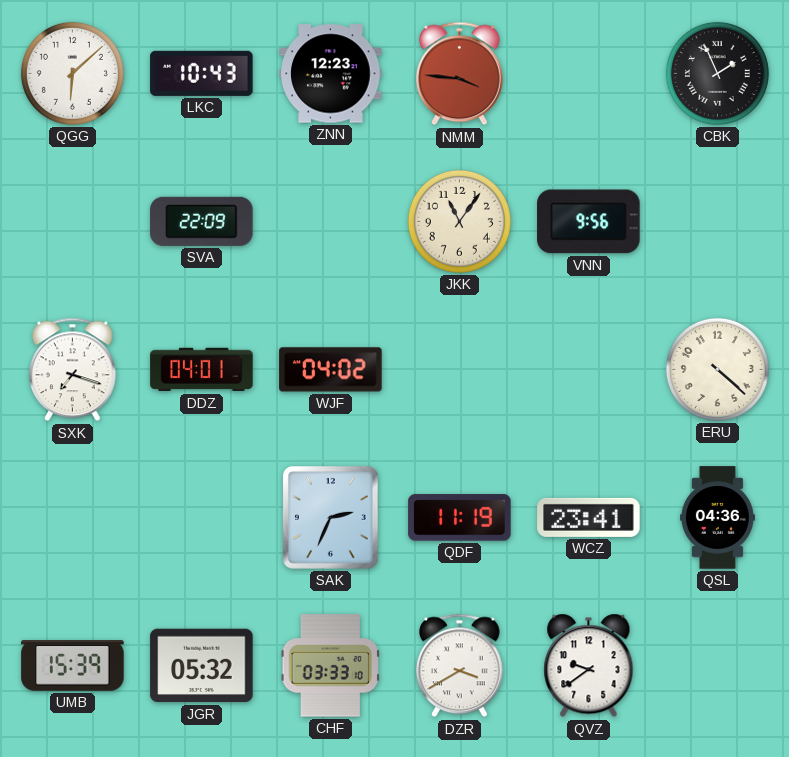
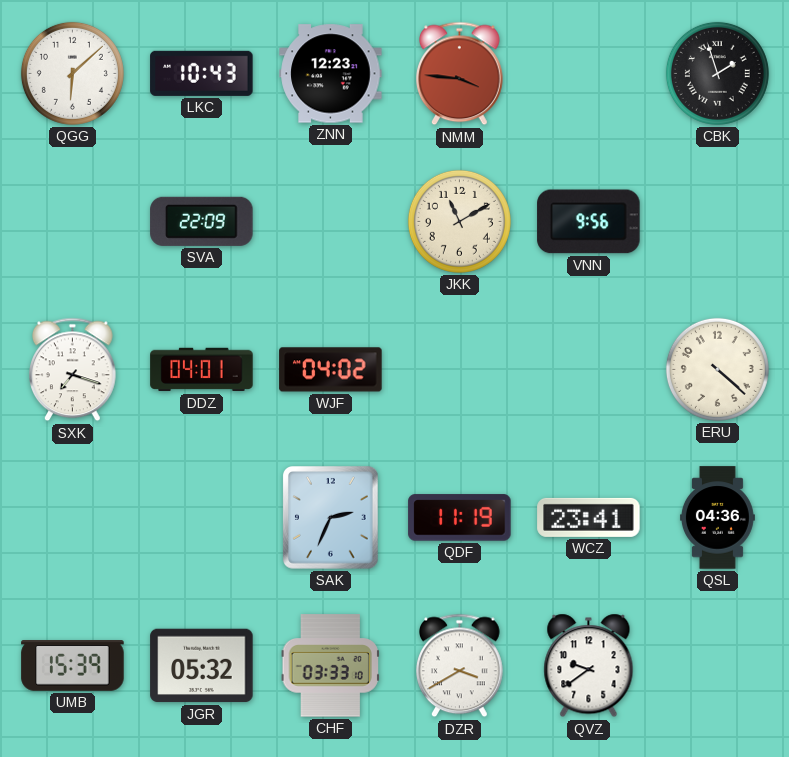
CBK: 1:56 -> 1:57
JKK: 11:06 -> 11:10
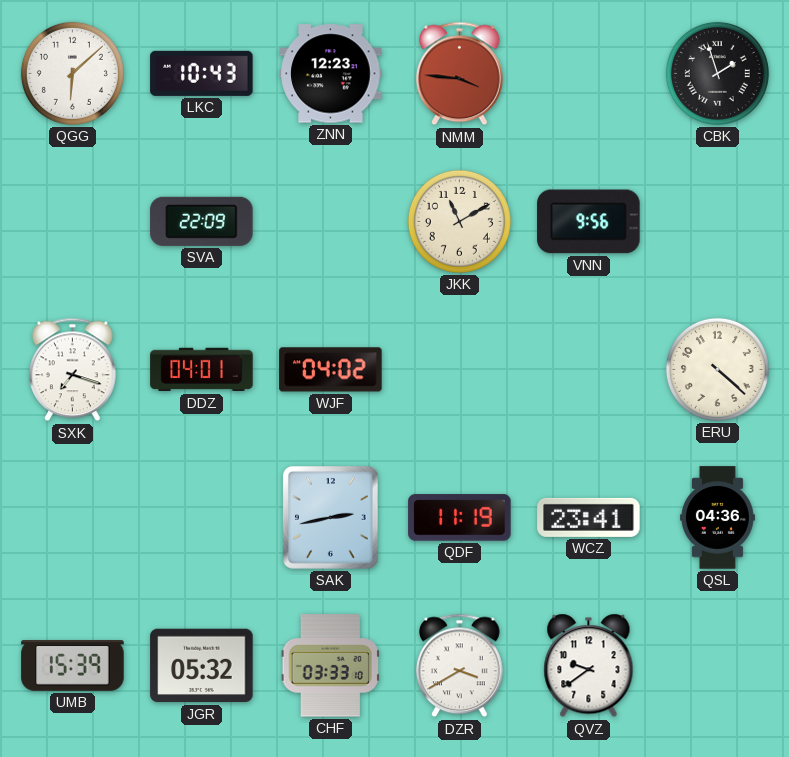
SAK: 2:34 -> 2:43
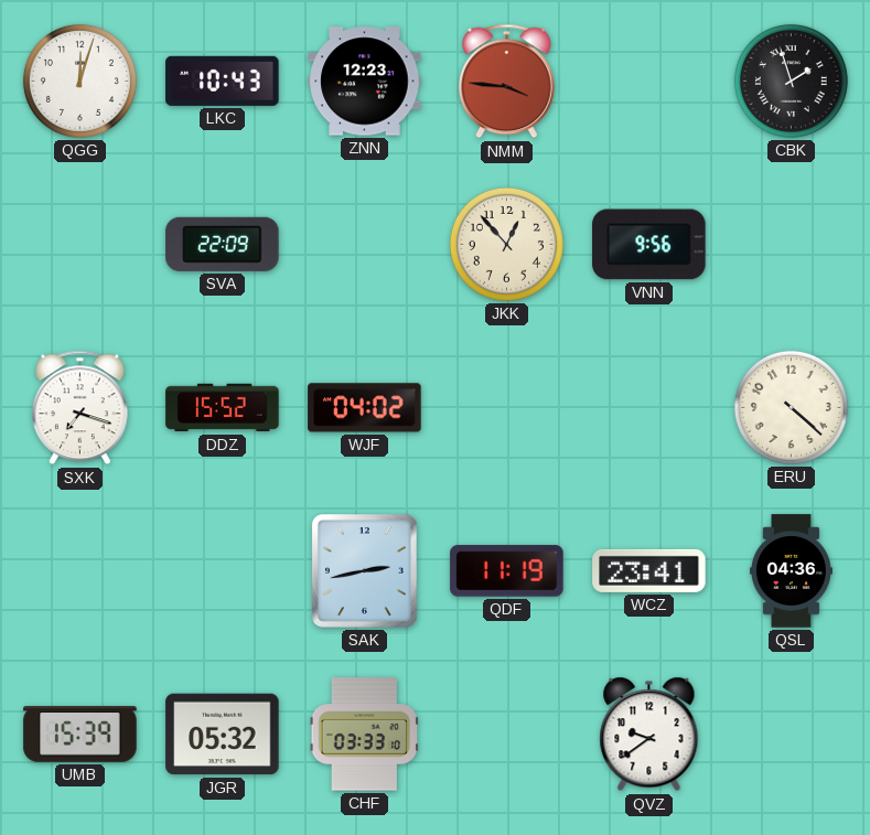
QGG: 6:08 -> 12:03
JKK: 11:10 -> 12:53
DDZ: 04:01 -> 15:52
DZR: 3:40 -> none
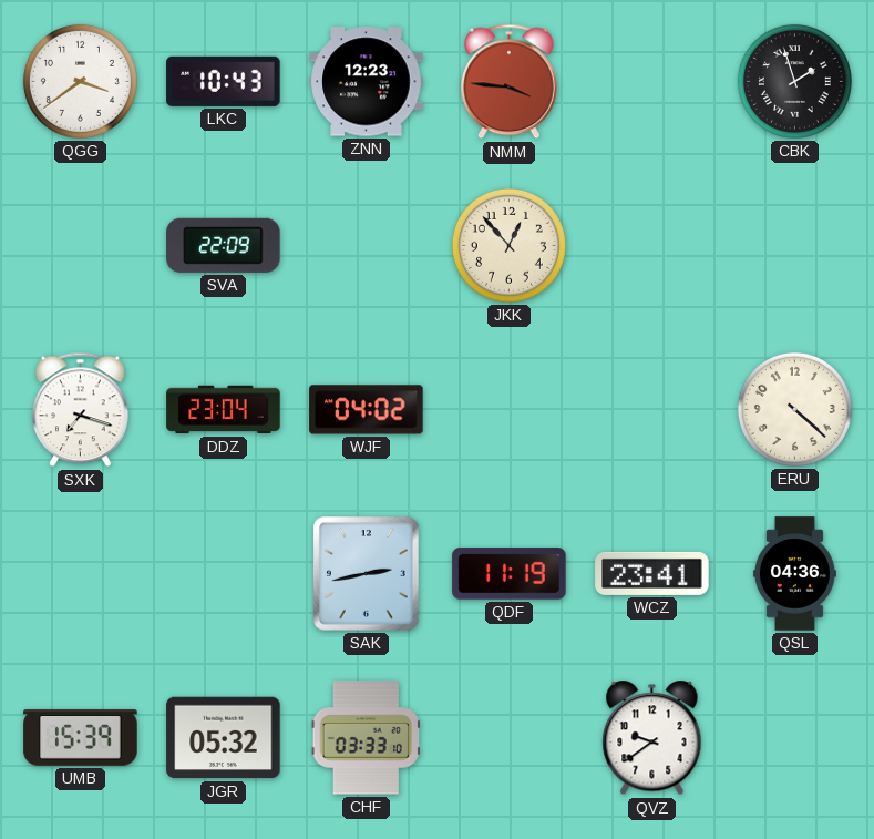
QGG: 12:03 -> 3:39
VNN: 9:56 -> none
DDZ: 15:52 -> 23:04
